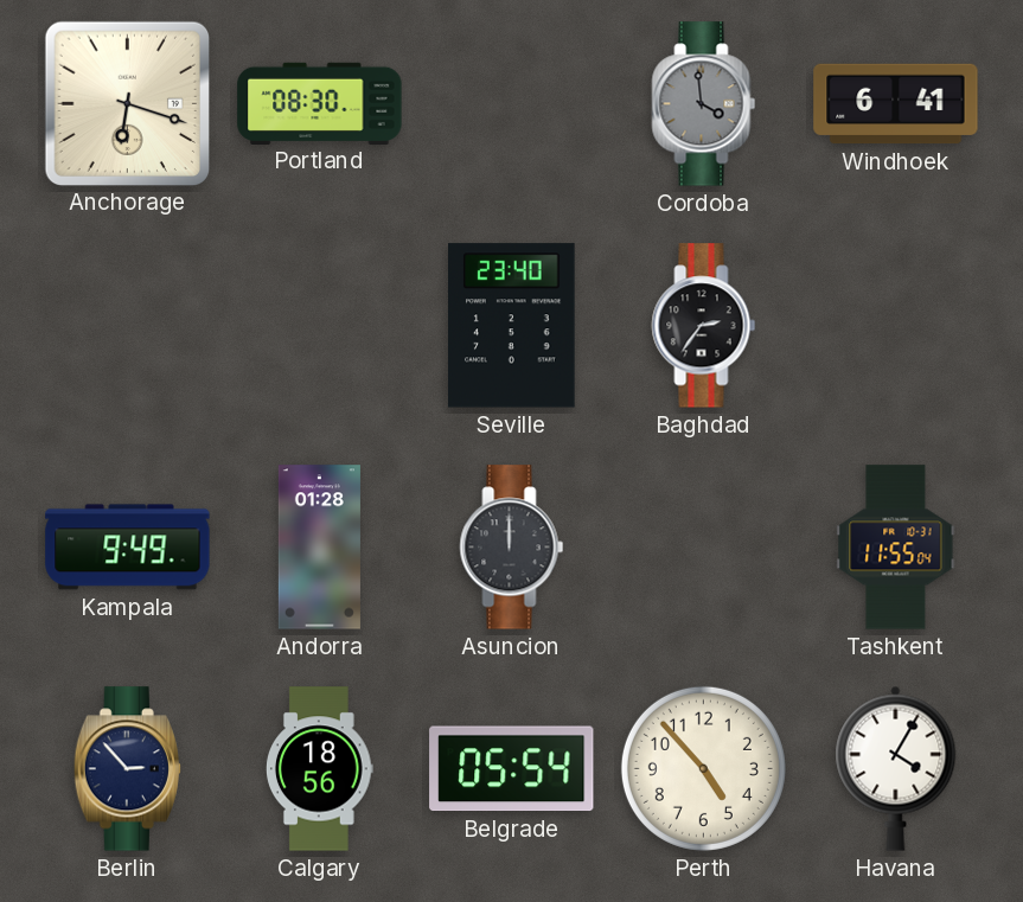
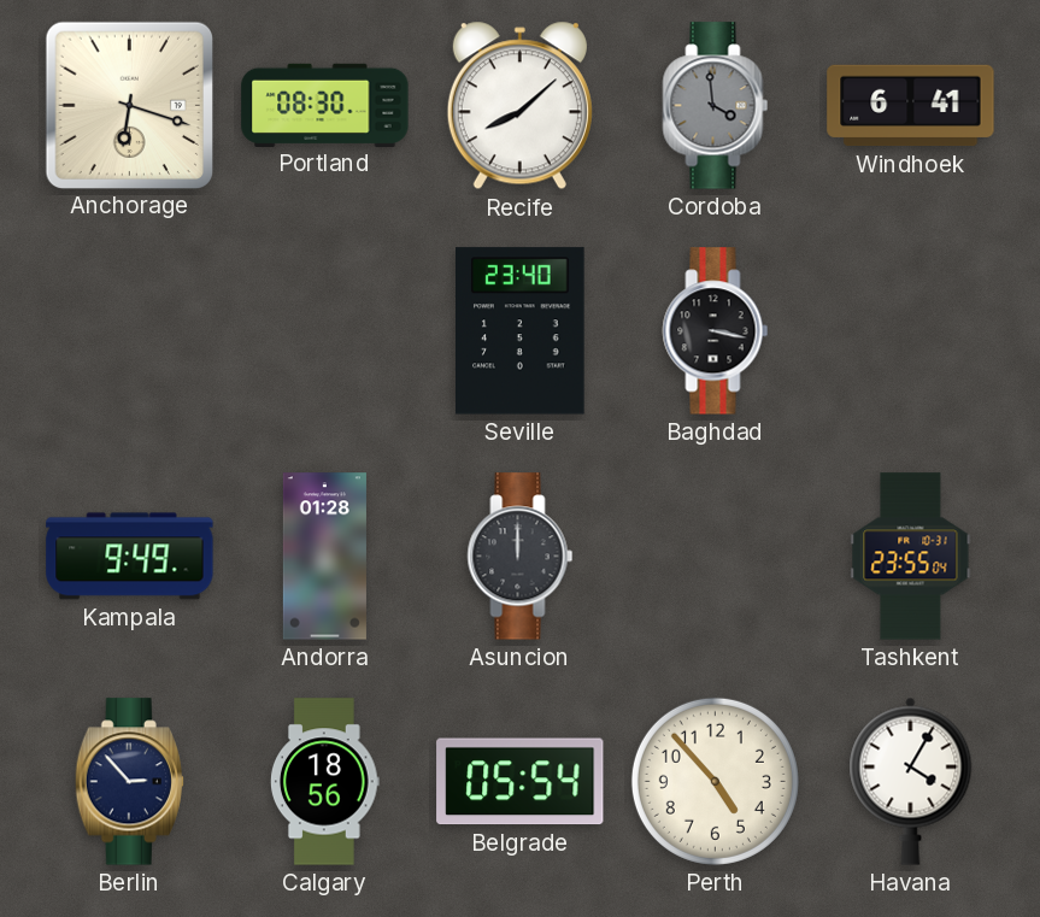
Recife: none -> 8:08
Baghdad: 2:36 -> 3:17
Tashkent: 11:55 -> 23:55
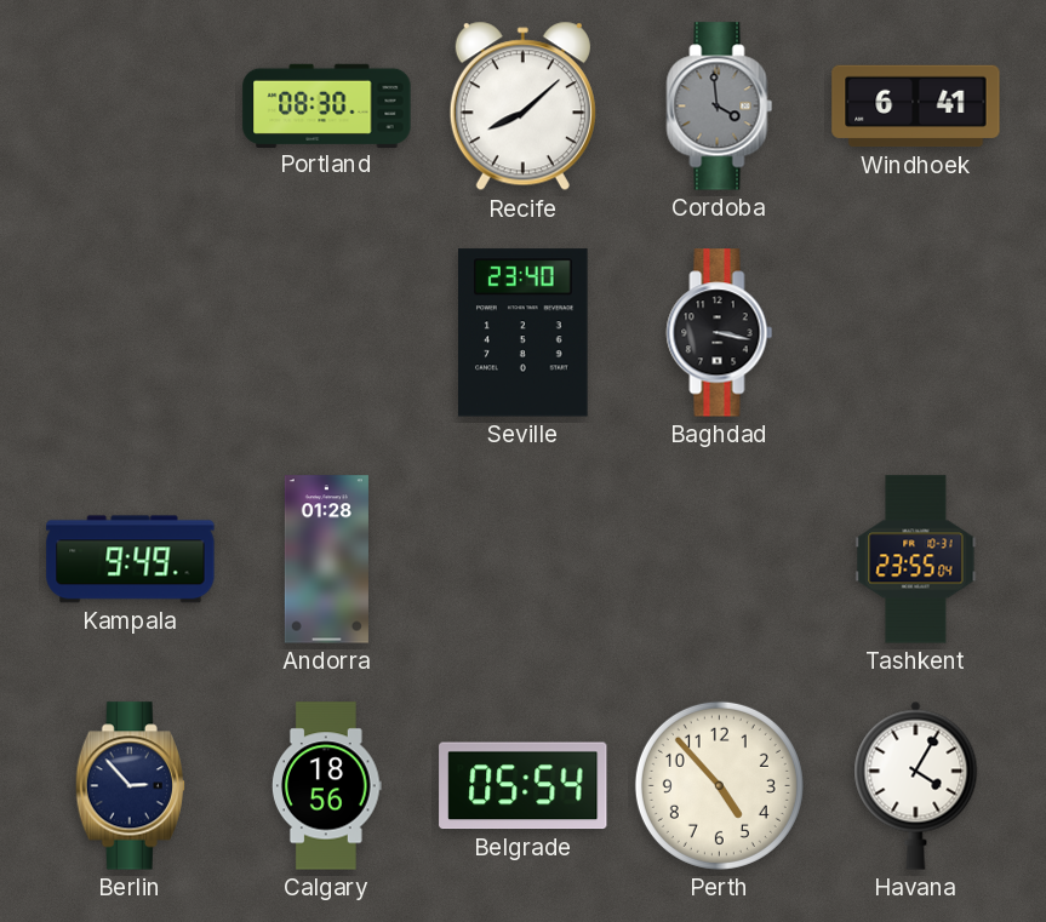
Anchorage: 6:18 -> none
Asuncion: 12:00 -> none
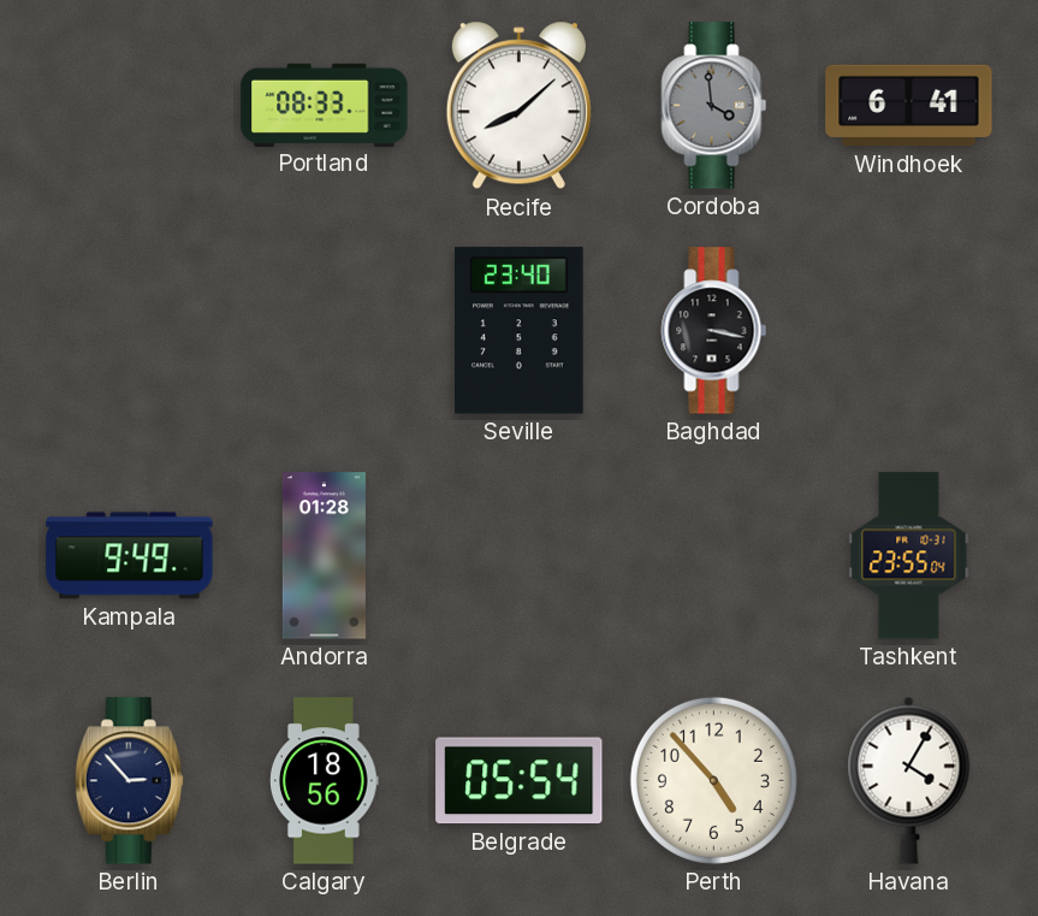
Portland: 08:30 -> 08:33
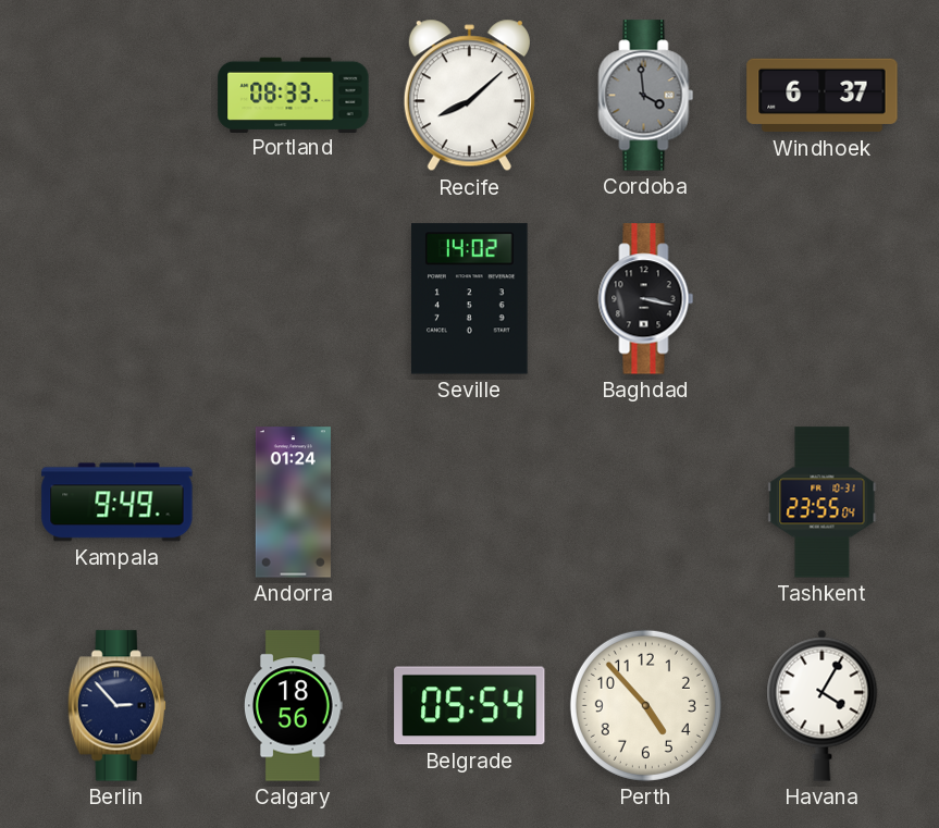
Windhoek: 6:41 -> 6:37
Seville: 23:40 -> 14:02
Andorra: 01:28 -> 01:24
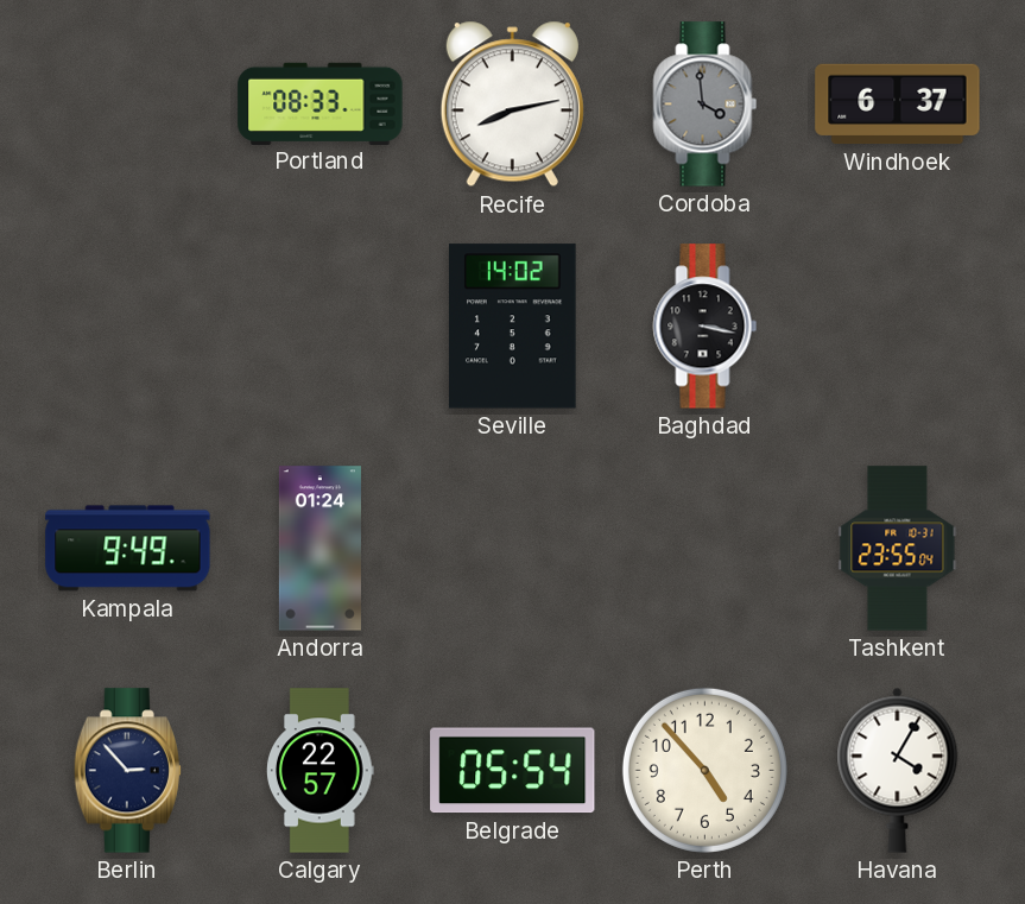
Recife: 8:08 -> 8:13
Calgary: 18:56 -> 22:57
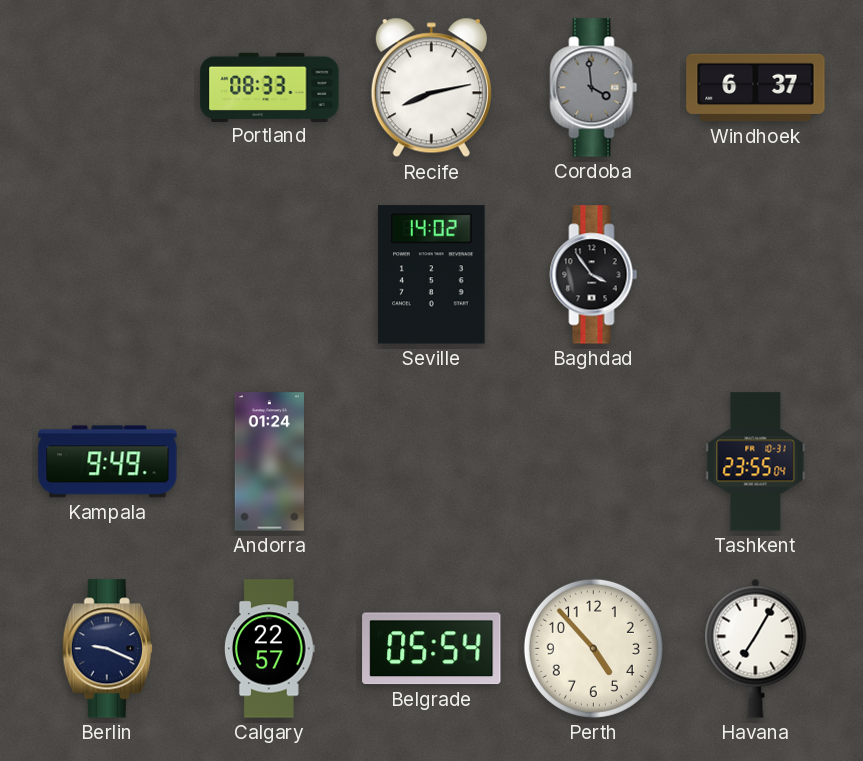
Baghdad: 3:17 -> 3:54
Berlin: 2:53 -> 9:19
Havana: 4:05 -> 7:05
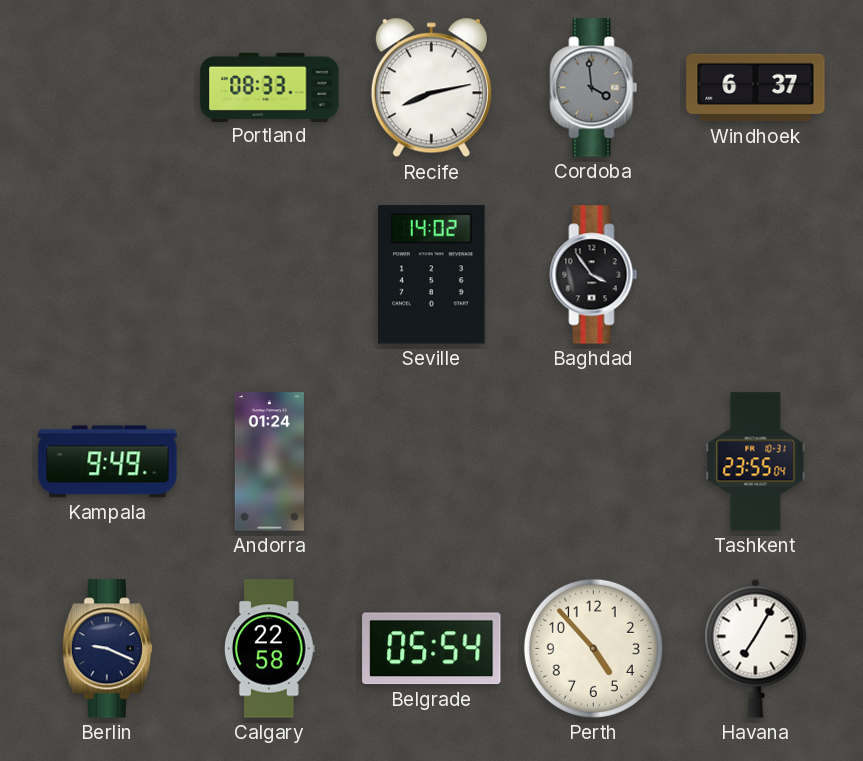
Calgary: 22:57 -> 22:58
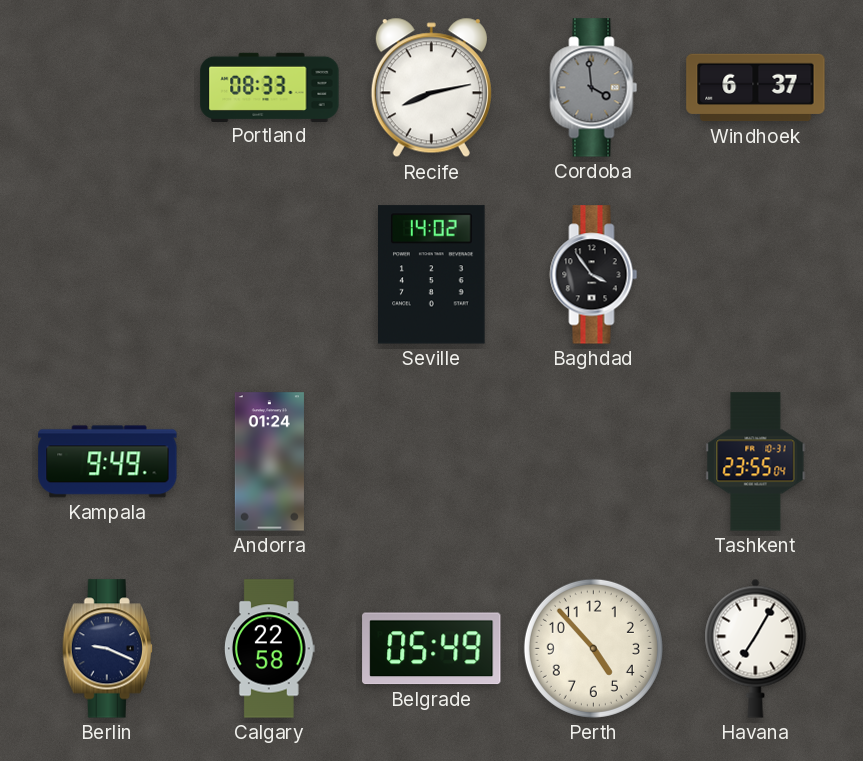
Belgrade: 05:54 -> 05:49
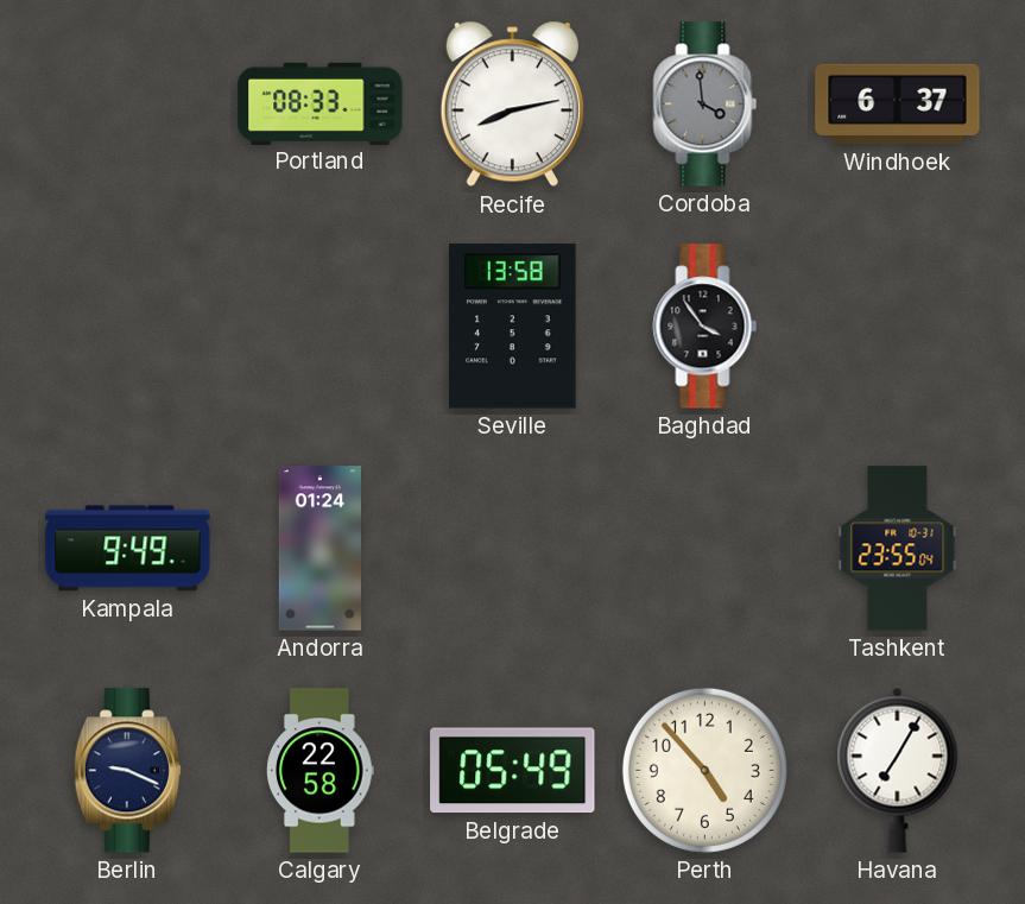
Seville: 14:02 -> 13:58
